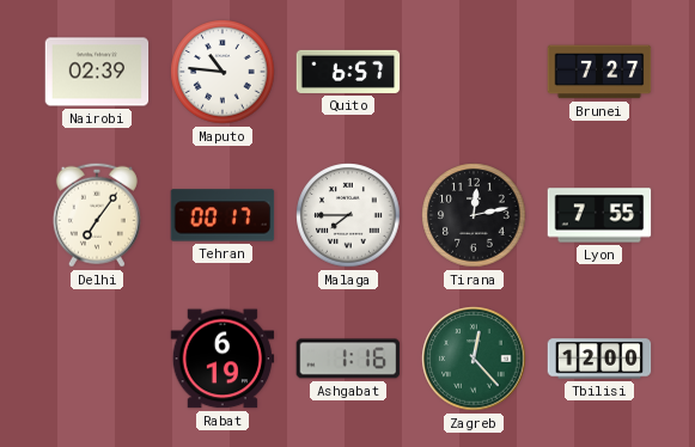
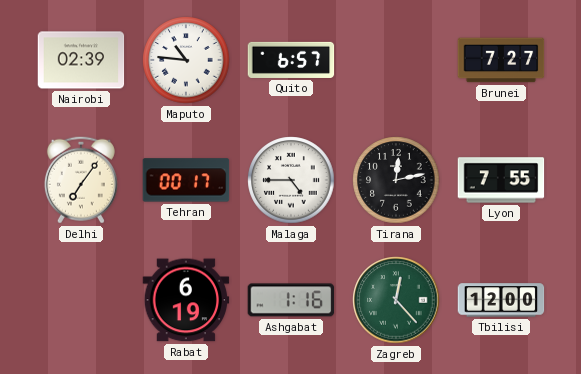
Malaga: 7:45 -> 4:45
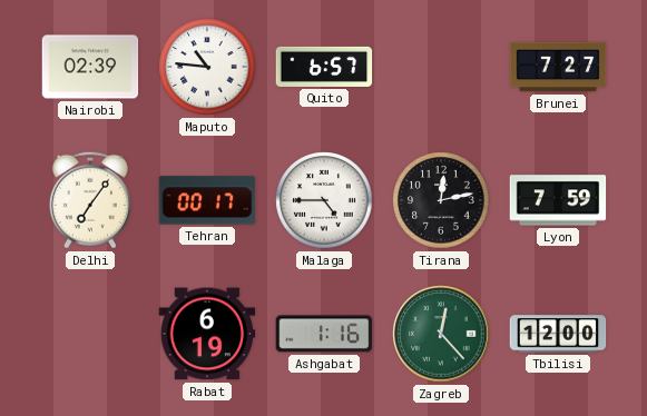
Lyon: 7:55 -> 7:59
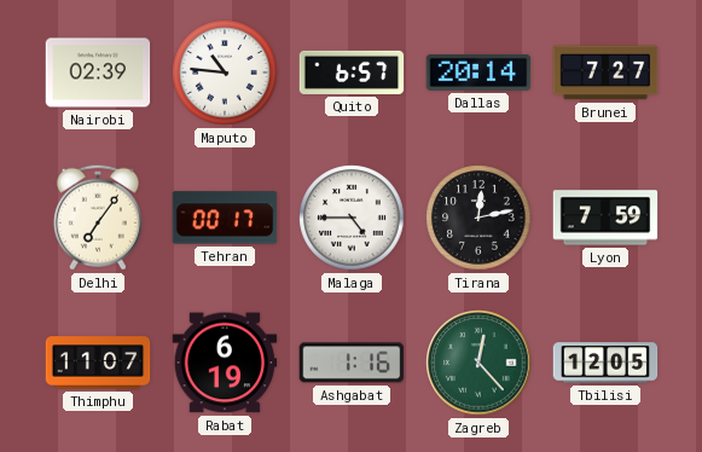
Dallas: none -> 20:14
Thimphu: none -> 11:07
Tbilisi: 12:00 -> 12:05
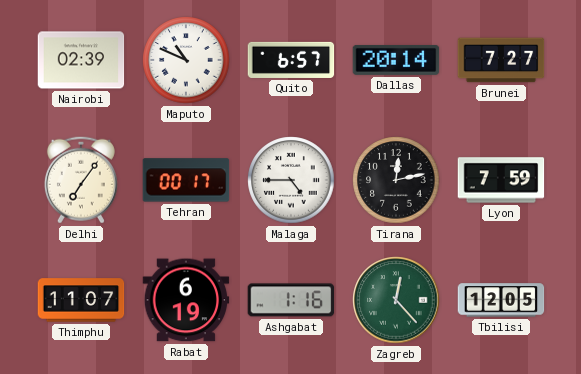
Maputo: 10:46 -> 10:49
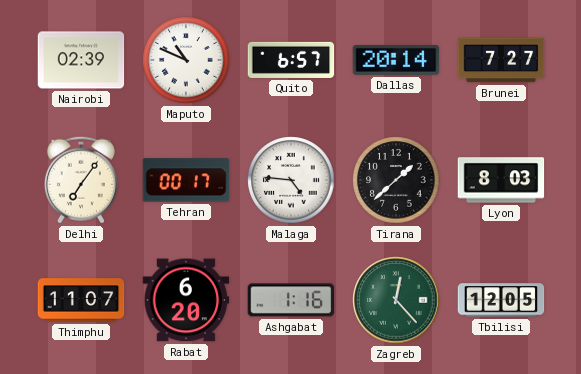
Malaga: 4:45 -> 4:46
Tirana: 12:13 -> 1:38
Lyon: 7:59 -> 8:03
Rabat: 6:19 -> 6:20
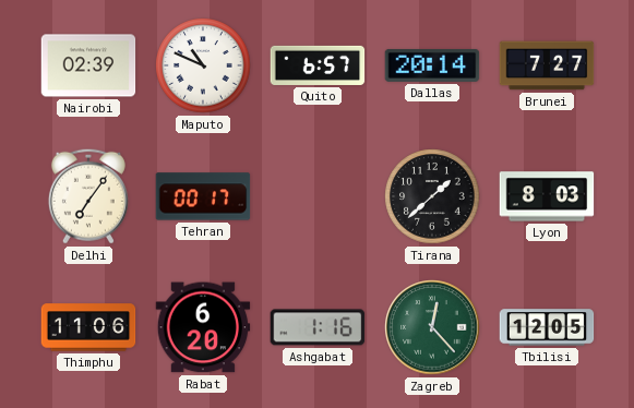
Malaga: 4:46 -> none
Thimphu: 11:07 -> 11:06
